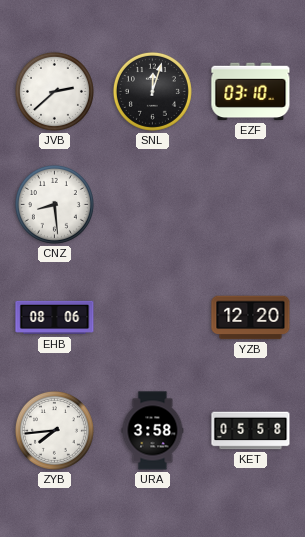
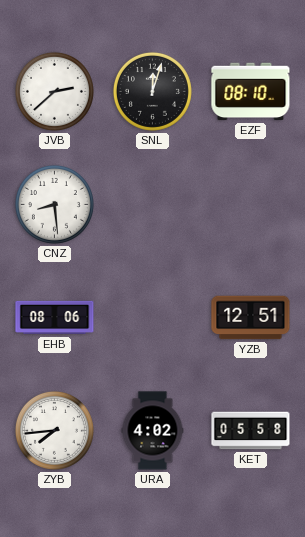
EZF: 03:10 -> 08:10
YZB: 12:20 -> 12:51
URA: 3:58 -> 4:02
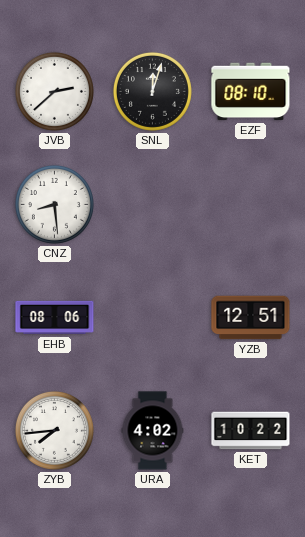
KET: 05:58 -> 10:22
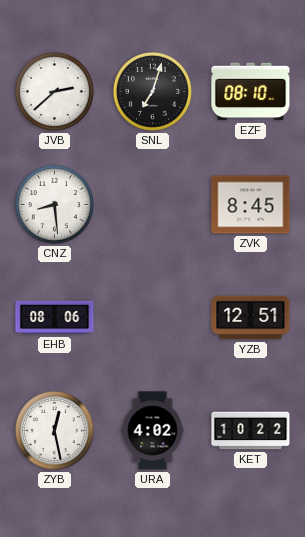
SNL: 12:03 -> 7:03
ZVK: none -> 8:45
ZYB: 7:44 -> 12:28
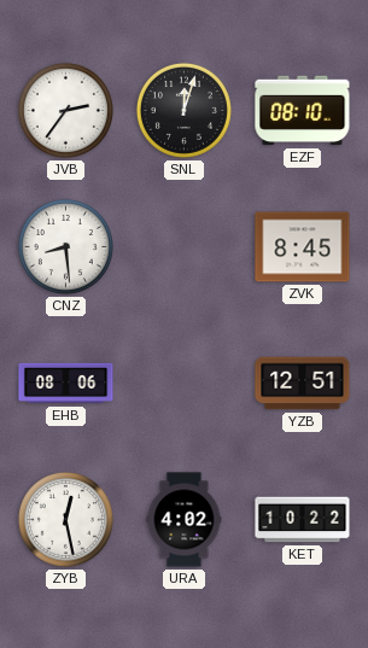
JVB: 2:38 -> 2:36
SNL: 7:03 -> 12:03
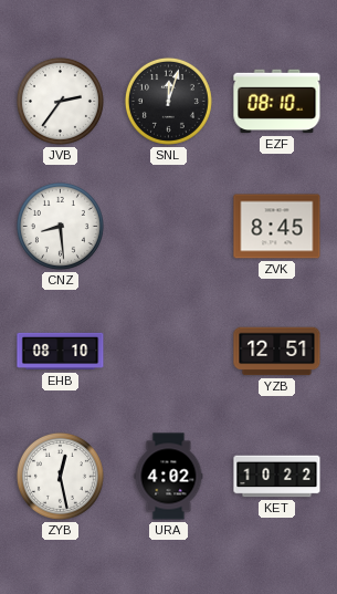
EHB: 08:06 -> 08:10
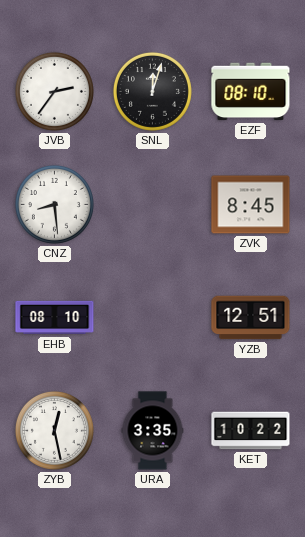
URA: 4:02 -> 3:35
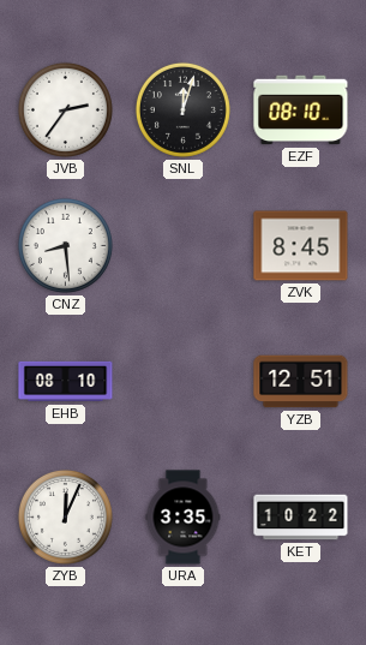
ZYB: 12:28 -> 12:04
